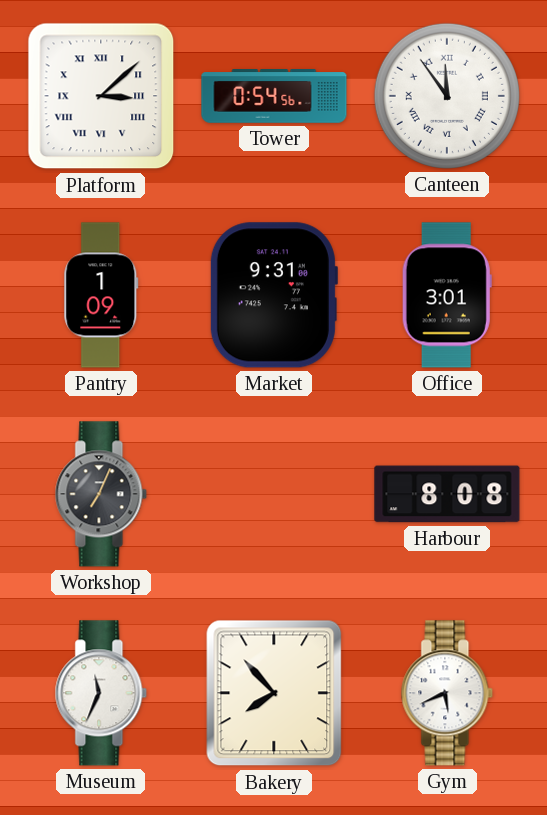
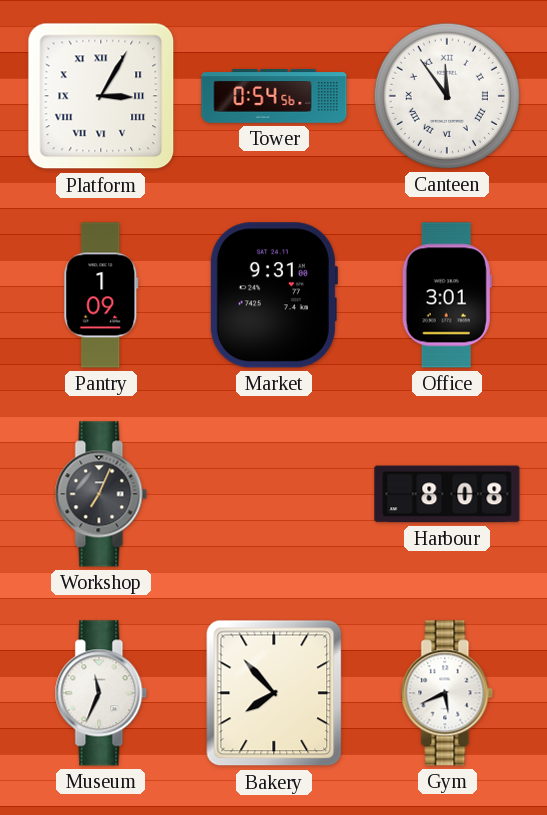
Platform: 3:08 -> 3:05
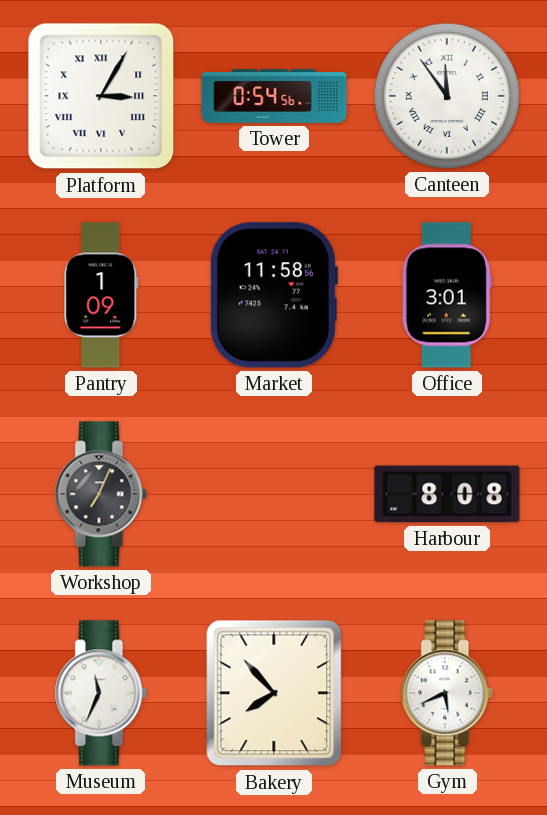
Market: 9:31 -> 11:58
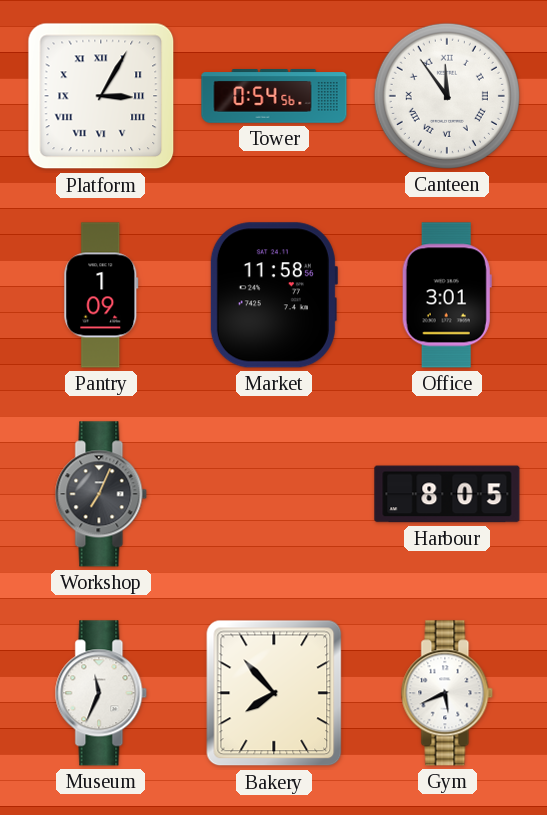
Harbour: 8:08 -> 8:05
